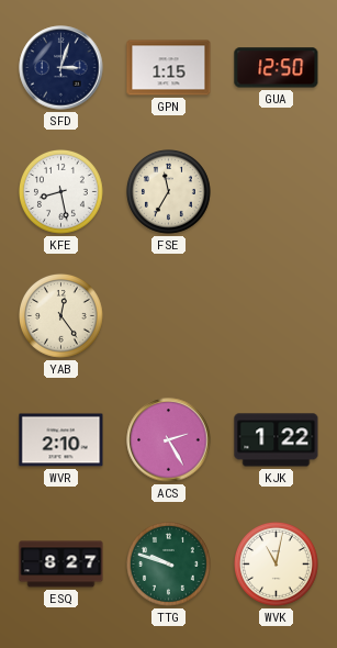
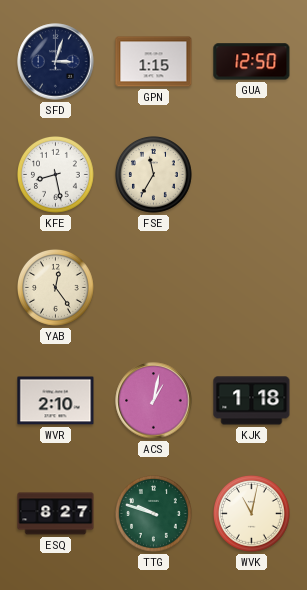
ACS: 2:25 -> 1:02
KJK: 1:22 -> 1:18
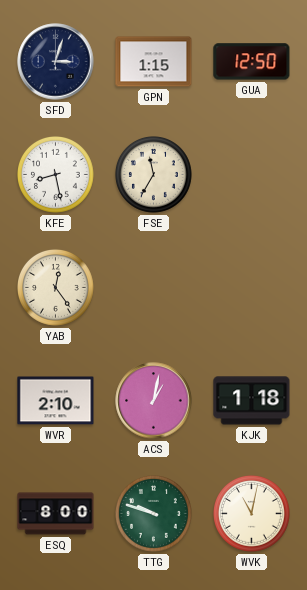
ESQ: 8:27 -> 8:00
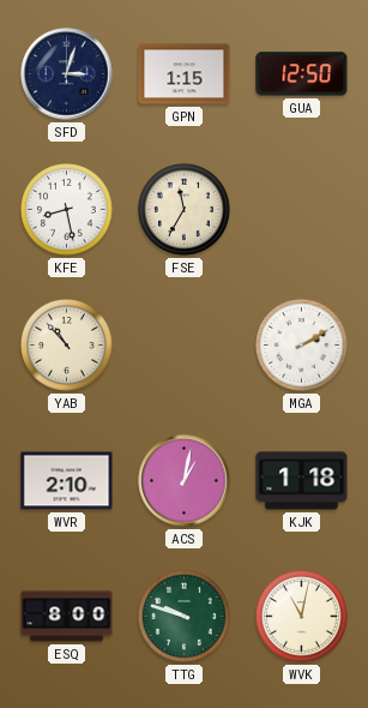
YAB: 12:24 -> 10:53
MGA: none -> 2:10
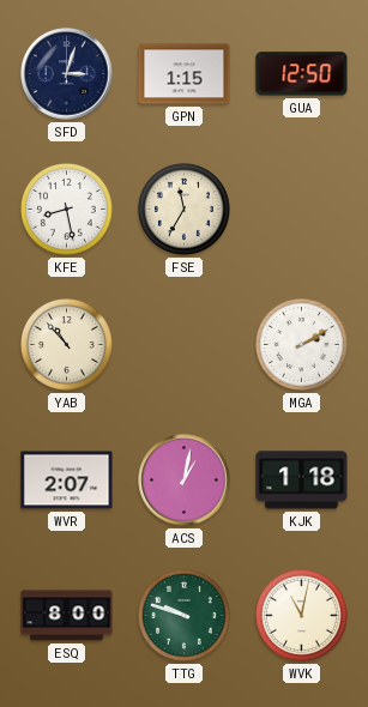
WVR: 2:10 -> 2:07
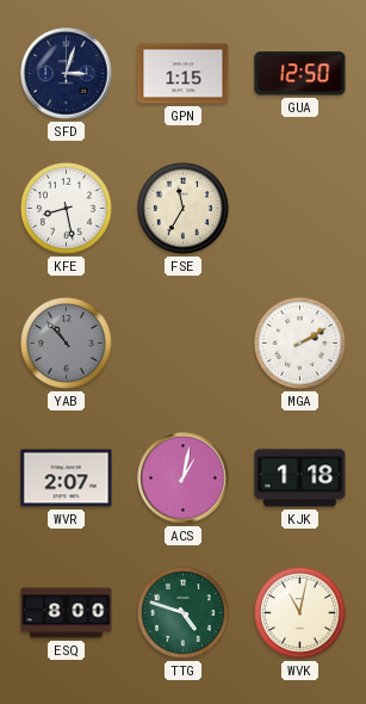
YAB dial: cream -> grey
TTG: 9:48 -> 4:48
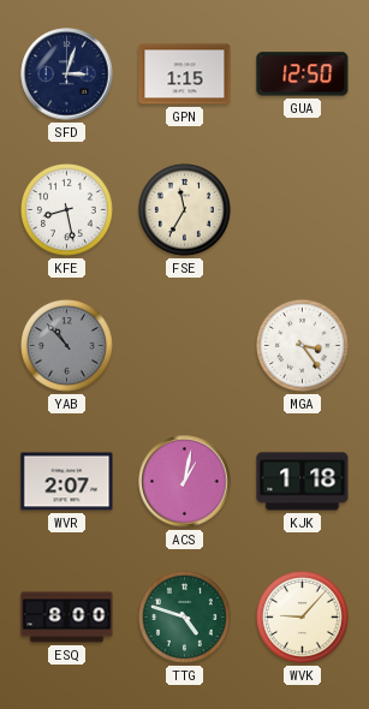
MGA: 2:10 -> 3:24
WVK: 11:02 -> 9:07
